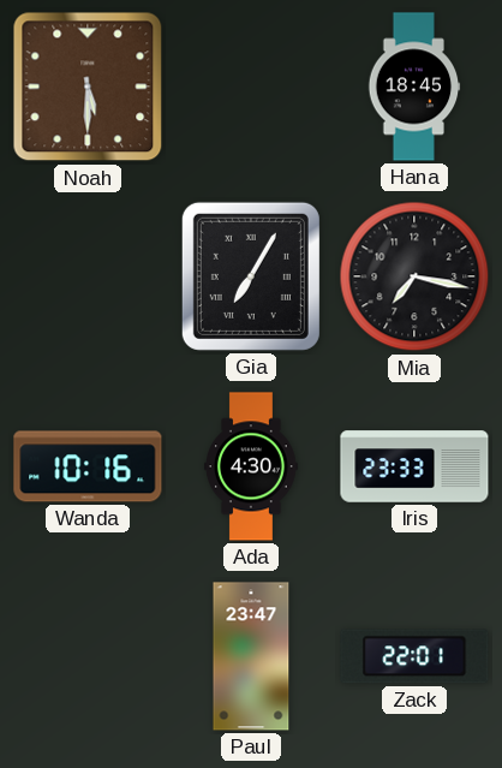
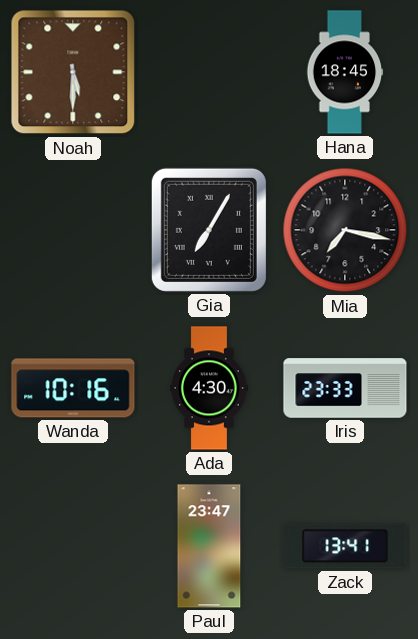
Zack: 22:01 -> 13:41
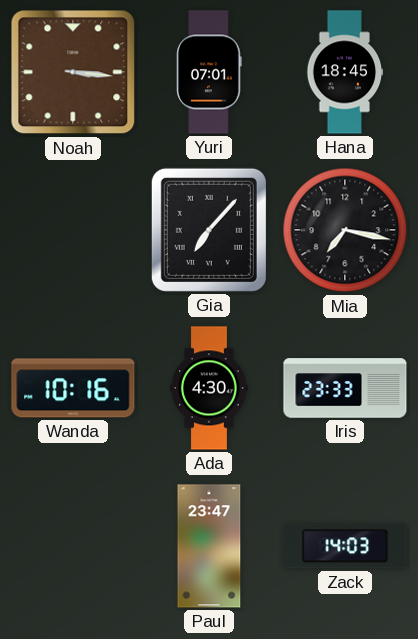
Noah: 5:30 -> 3:16
Yuri: none -> 07:01
Gia: 7:05 -> 7:07
Zack: 13:41 -> 14:03
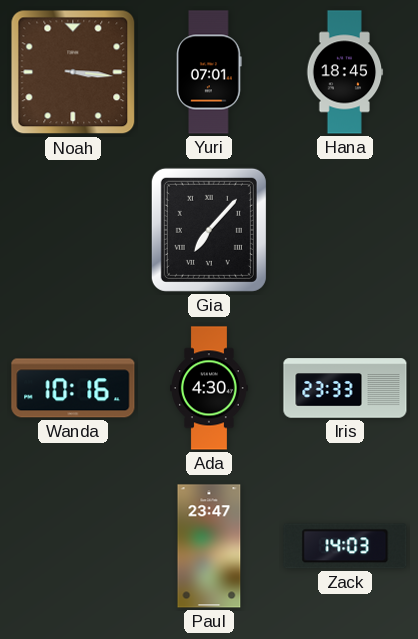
Mia: 7:17 -> none
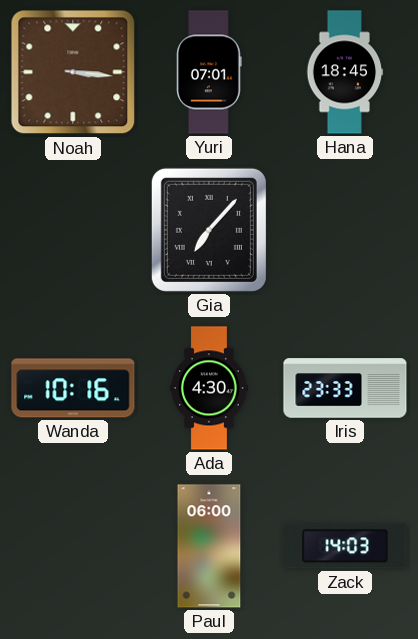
Paul: 23:47 -> 06:00
